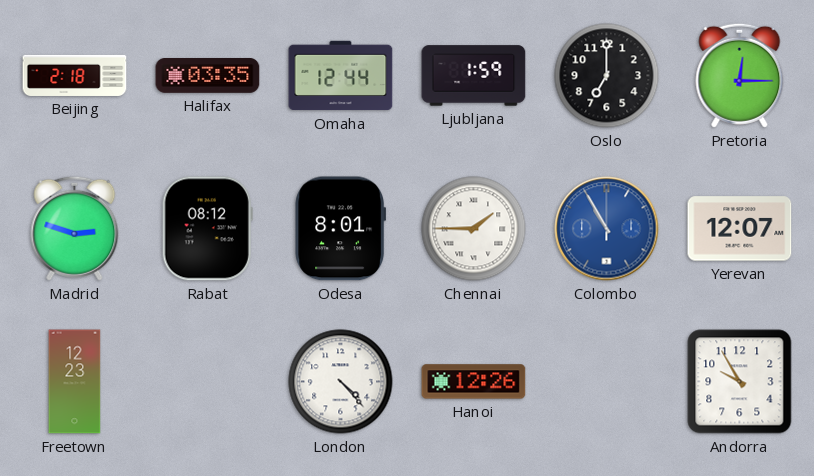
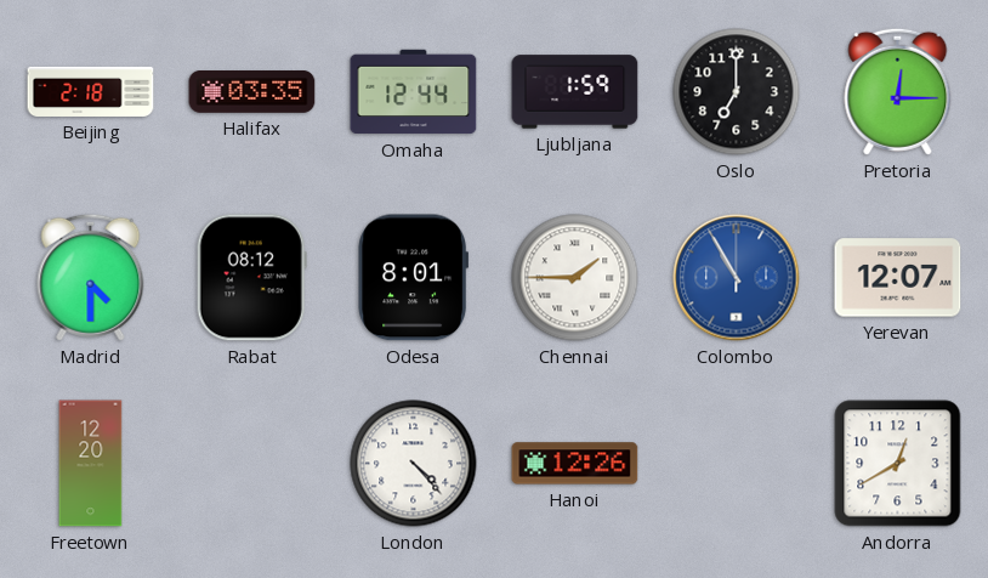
Madrid: 2:48 -> 4:30
Freetown: 12:23 -> 12:20
Andorra: 9:55 -> 12:40
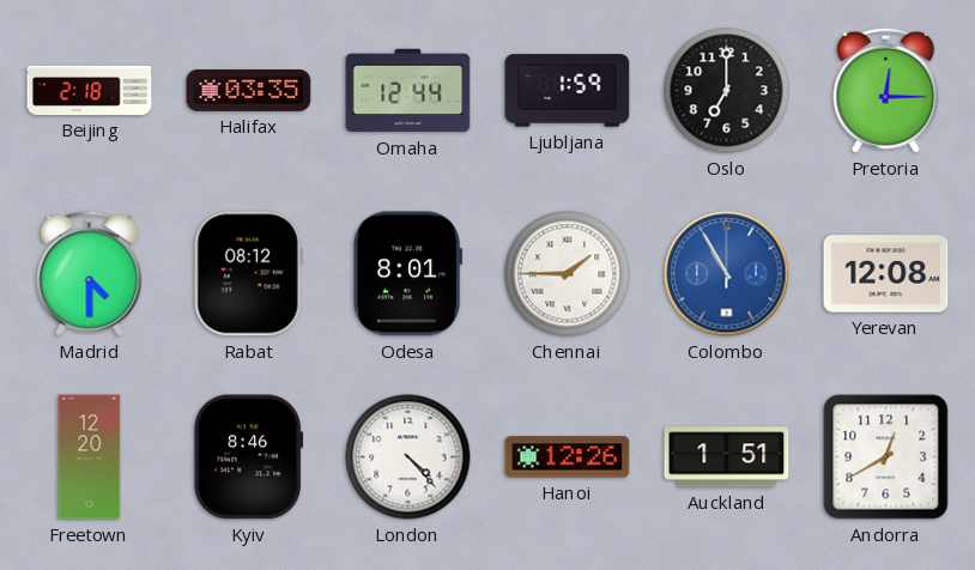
Yerevan: 12:07 -> 12:08
Kyiv: none -> 8:46
Auckland: none -> 1:51
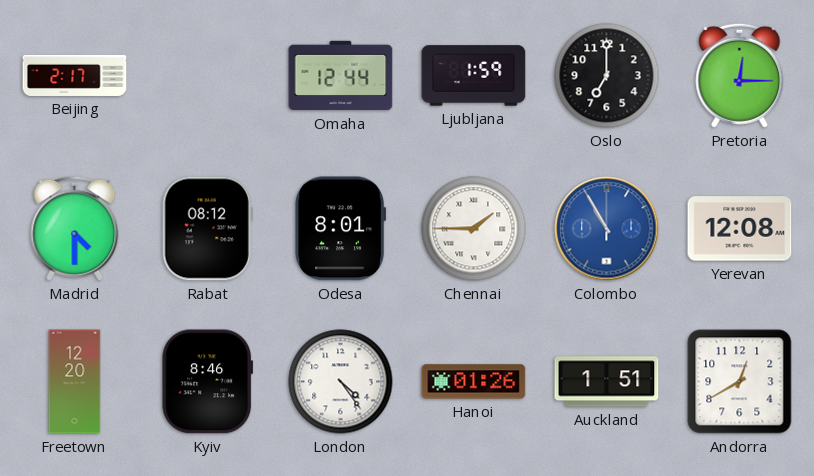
Beijing: 2:18 -> 2:17
Halifax: 03:35 -> none
London: 4:23 -> 4:24
Hanoi: 12:26 -> 01:26
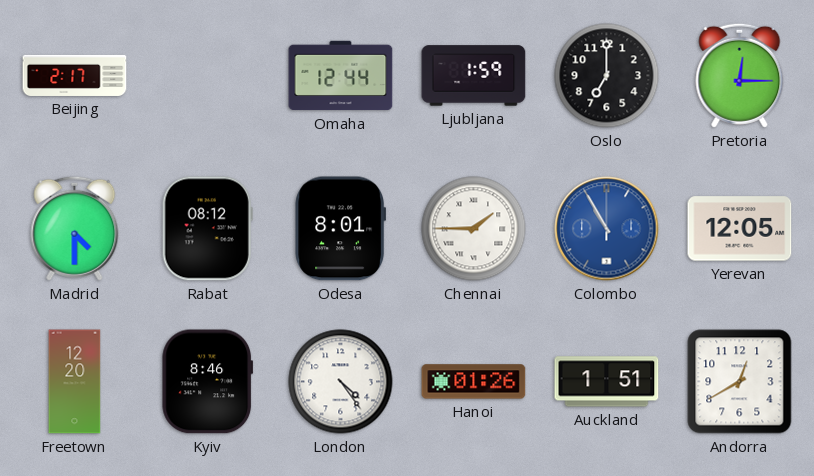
Yerevan: 12:08 -> 12:05
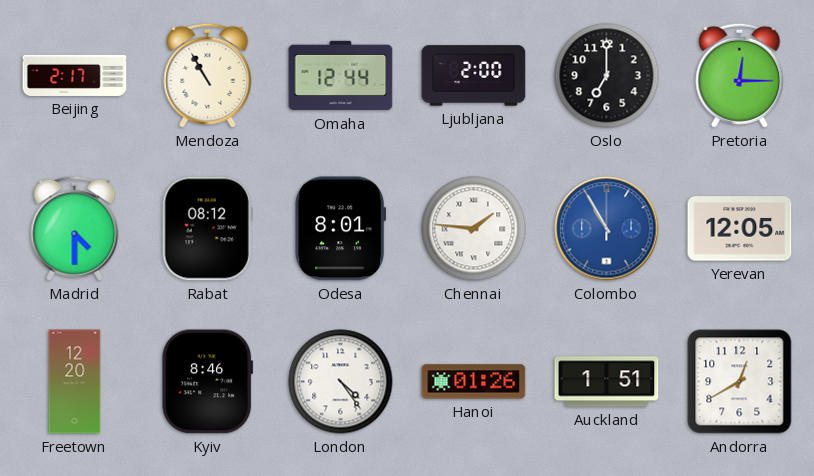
Mendoza: none -> 10:55
Ljubljana: 1:59 -> 2:00
Chennai: 1:45 -> 1:46
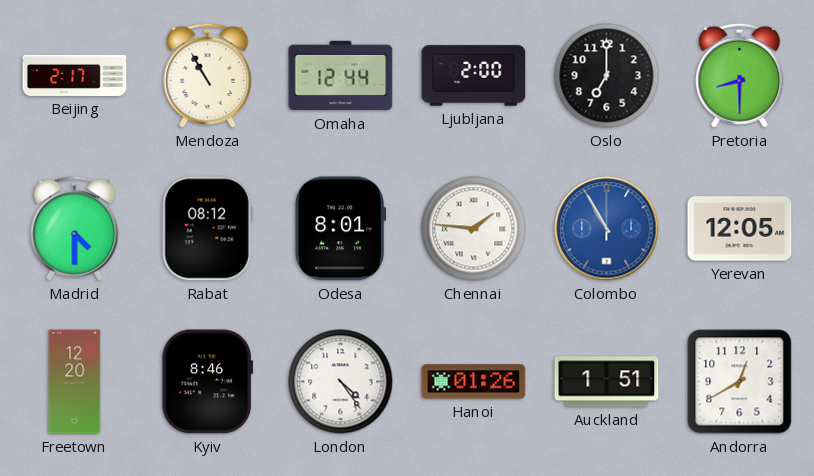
Pretoria: 12:15 -> 8:30
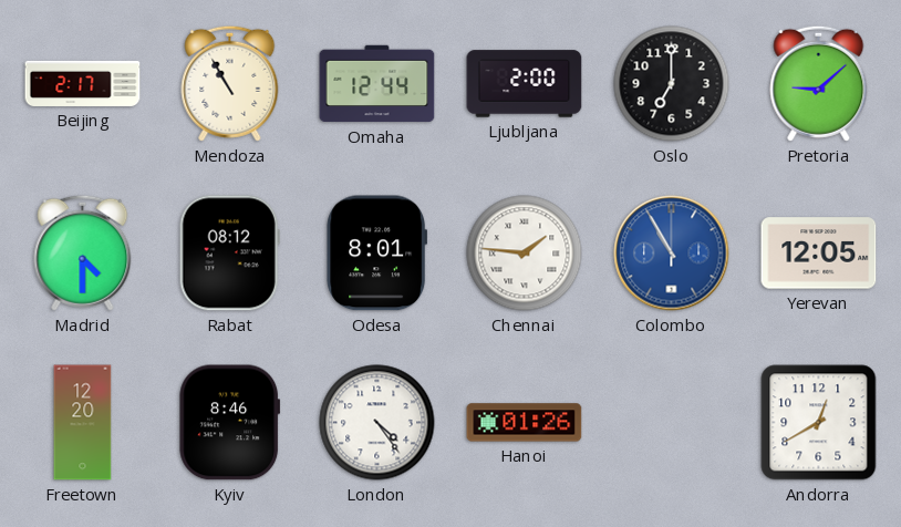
Pretoria: 8:30 -> 9:08
Auckland: 1:51 -> none
